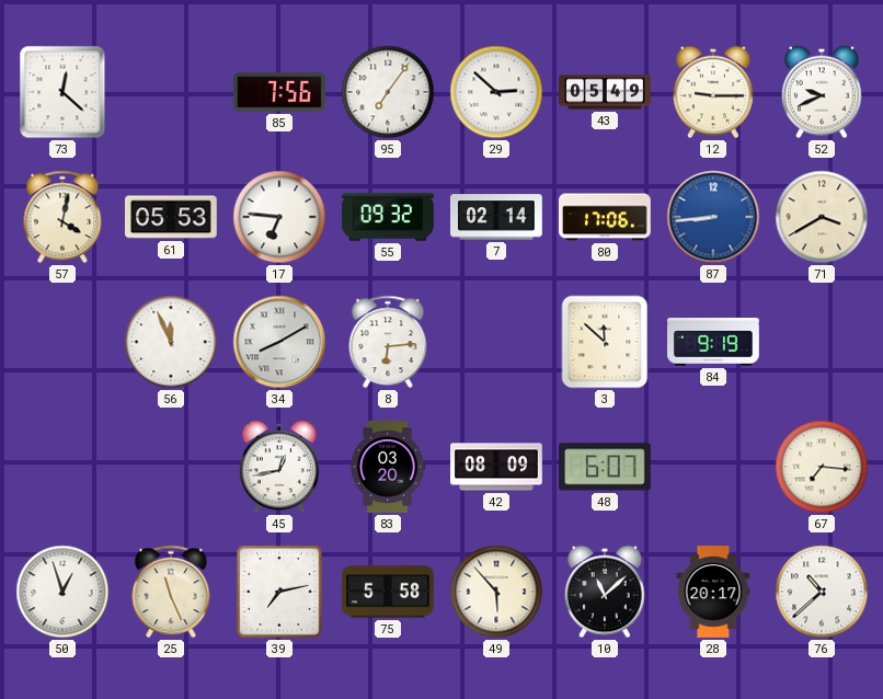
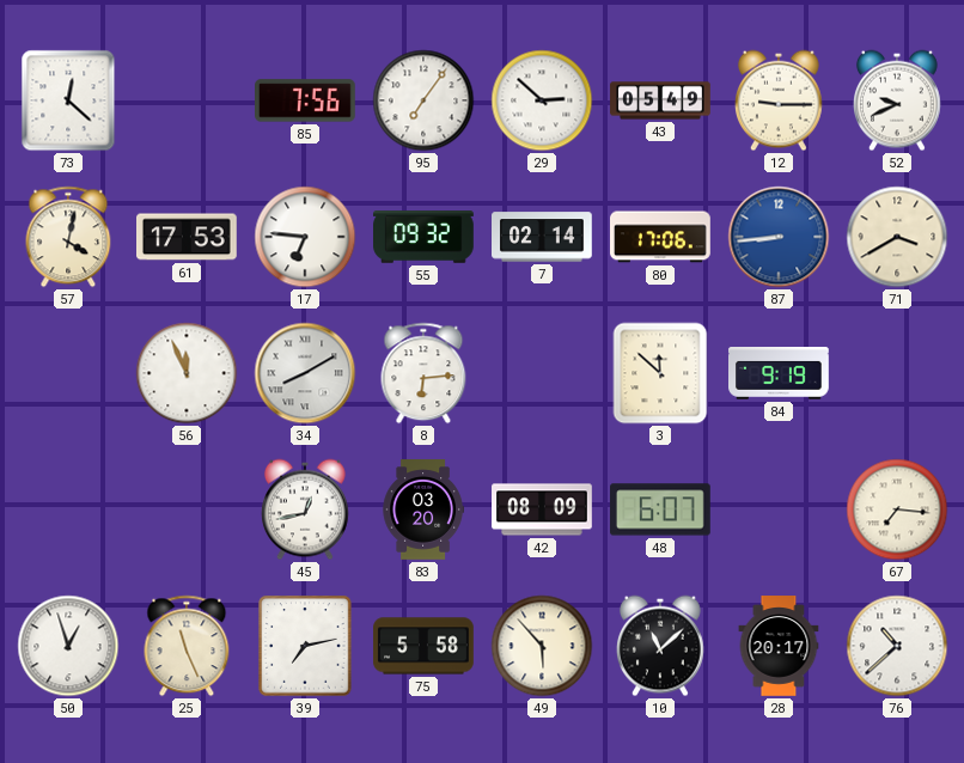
61: 05:53 -> 17:53
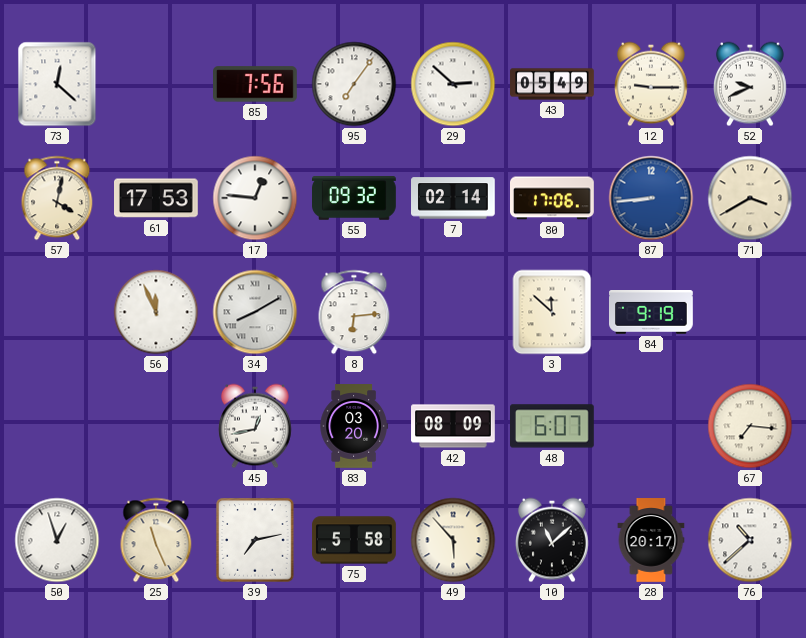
17: 6:46 -> 12:46
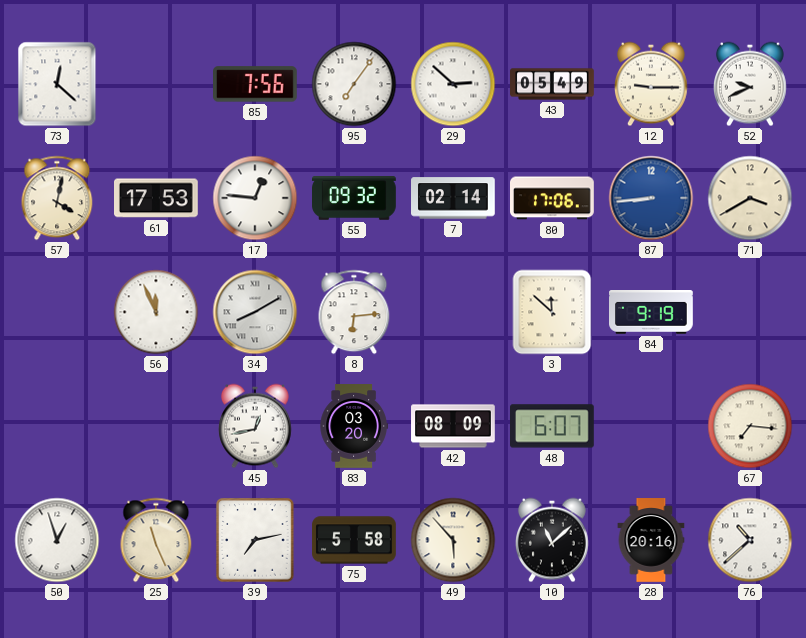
28: 20:17 -> 20:16
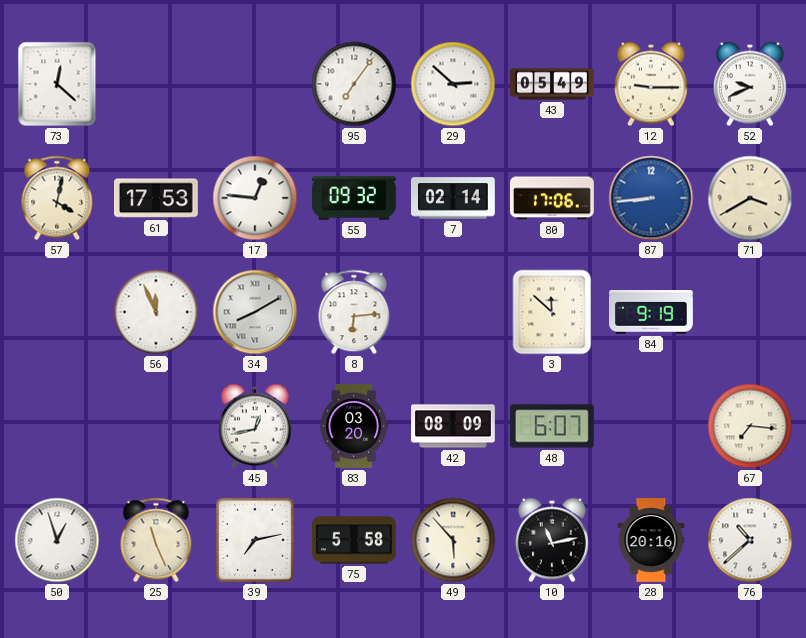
85: 7:56 -> none
10: 11:08 -> 11:13
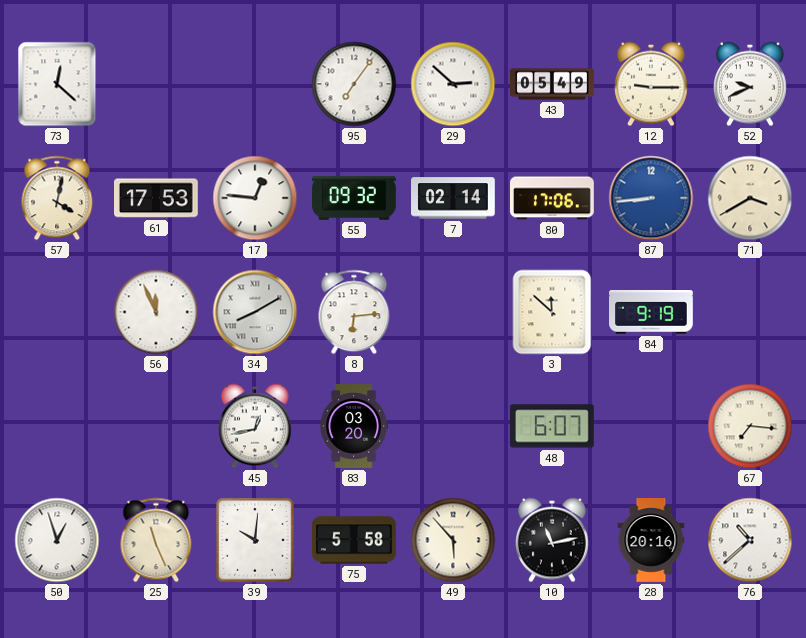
42: 08:09 -> none
39: 7:13 -> 10:01
